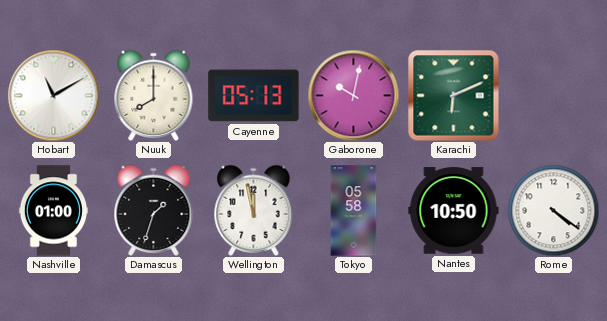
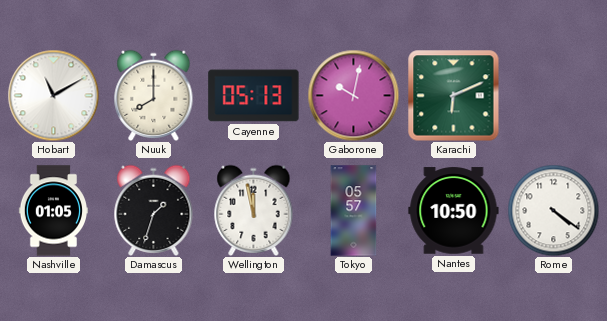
Nashville: 01:00 -> 01:05
Tokyo: 05:58 -> 05:57
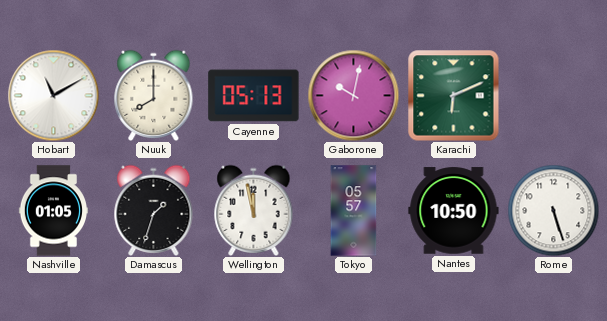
Rome: 4:21 -> 5:27
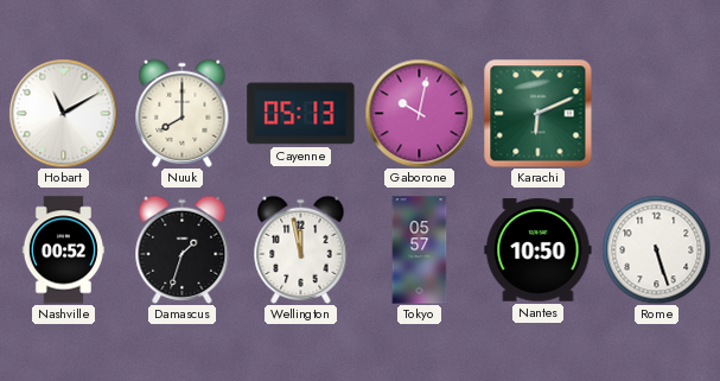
Nashville: 01:05 -> 00:52
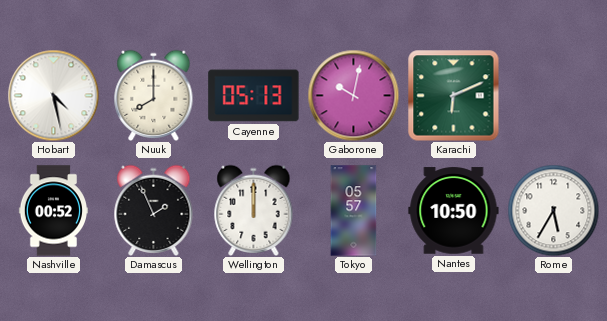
Hobart: 11:10 -> 4:28
Damascus: 1:33 -> 1:56
Wellington: 11:58 -> 12:00
Rome: 5:27 -> 5:35
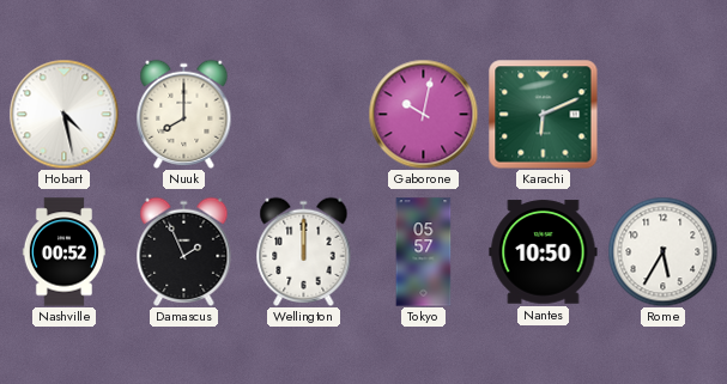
Cayenne: 05:13 -> none
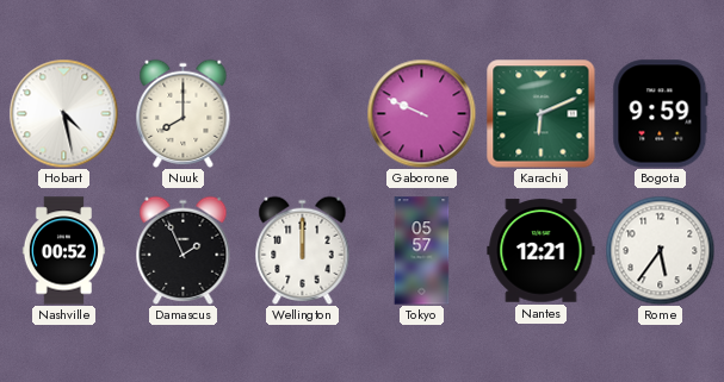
Gaborone: 10:02 -> 9:49
Bogota: none -> 9:59
Nantes: 10:50 -> 12:21
Rome: 5:35 -> 5:36
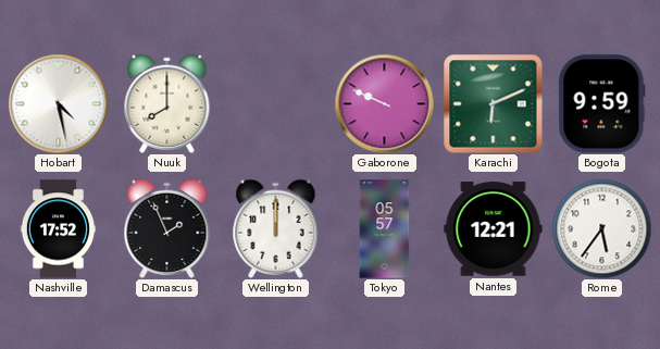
Nashville: 00:52 -> 17:52
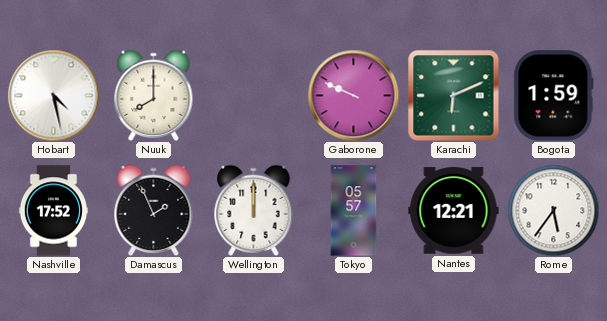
Bogota: 9:59 -> 1:59
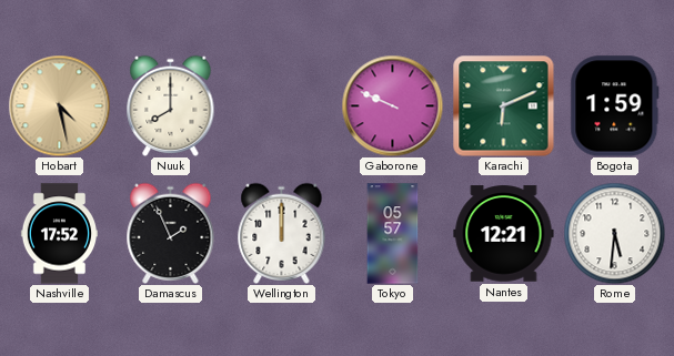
Hobart dial: white -> champagne
Rome: 5:36 -> 5:31
